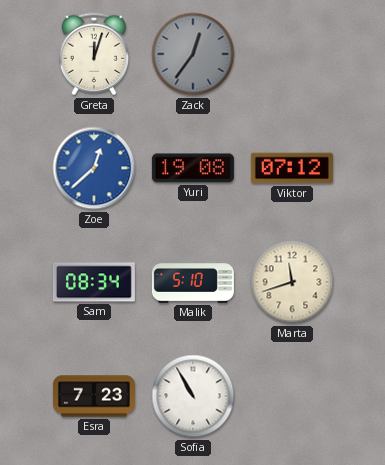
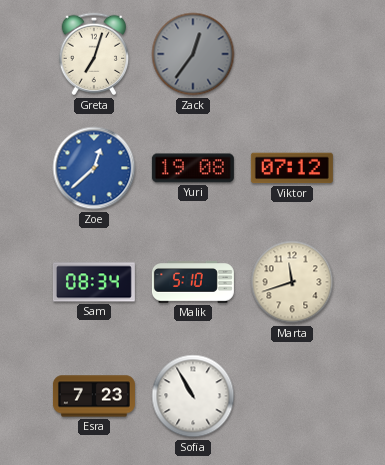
Greta: 12:03 -> 7:03
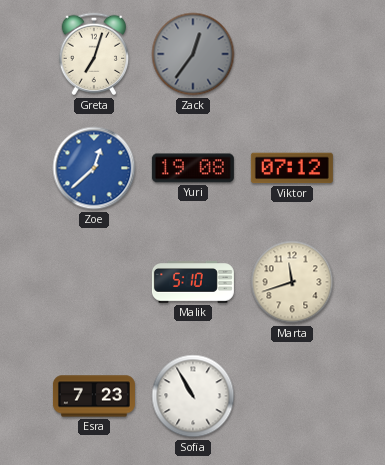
Sam: 08:34 -> none
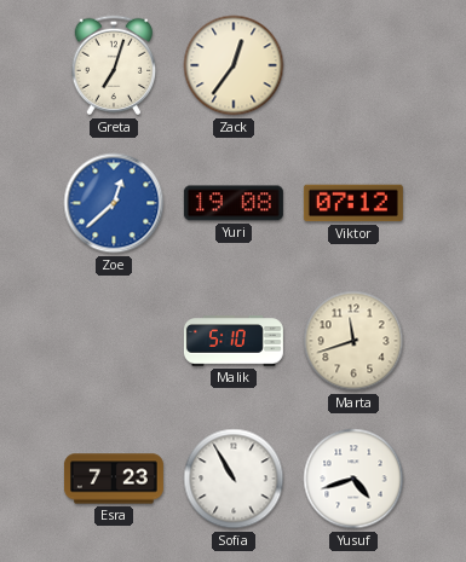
Zack dial: grey -> cream
Yusuf: none -> 4:42
